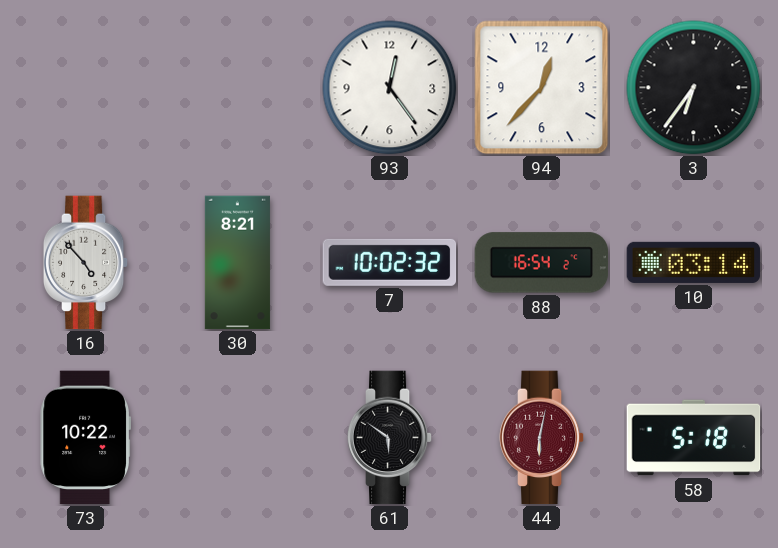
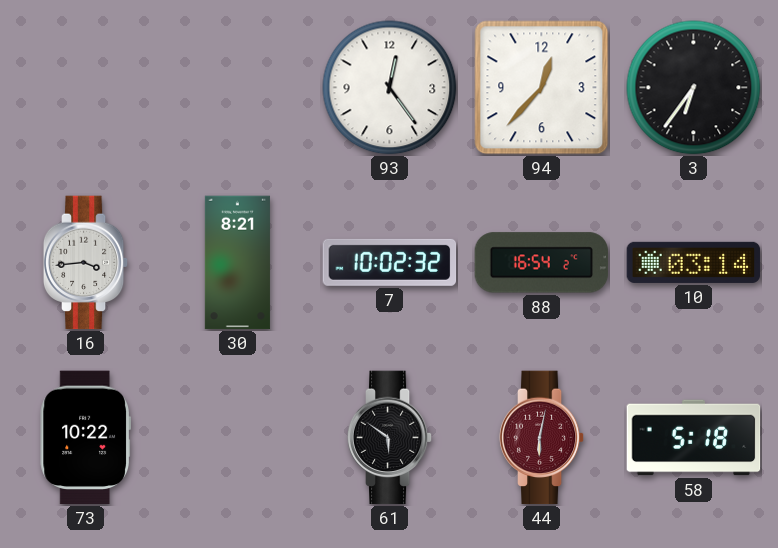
16: 4:53 -> 3:44
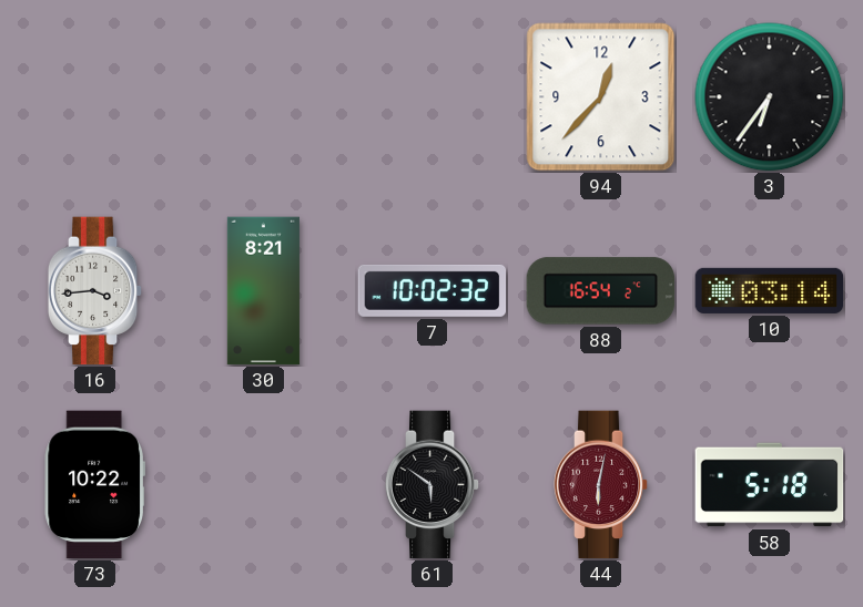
93: 12:24 -> none
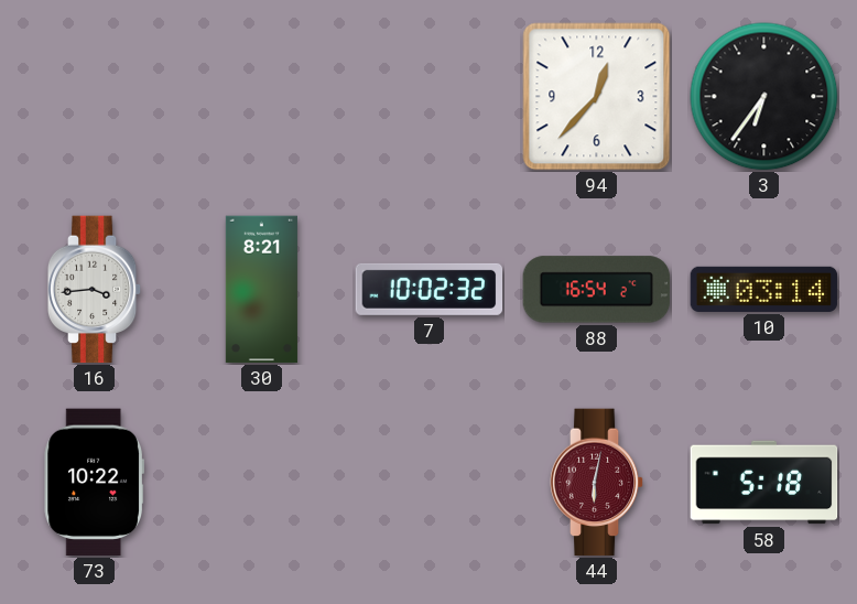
61: 5:51 -> none
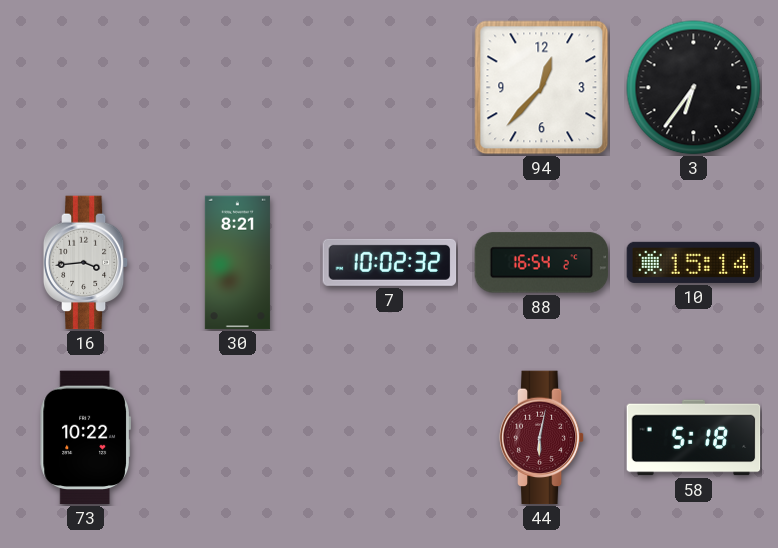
10: 03:14 -> 15:14
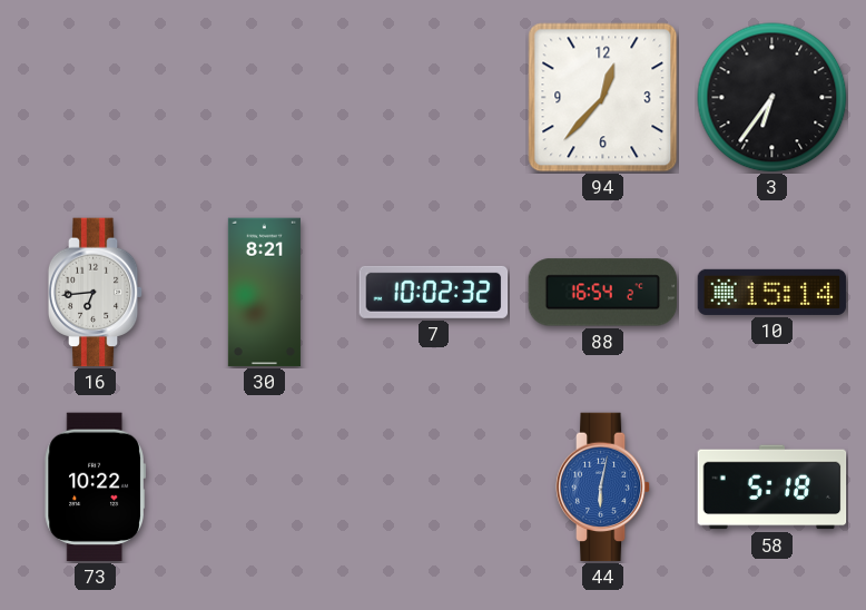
16: 3:44 -> 6:44
44 dial: burgundy -> blue
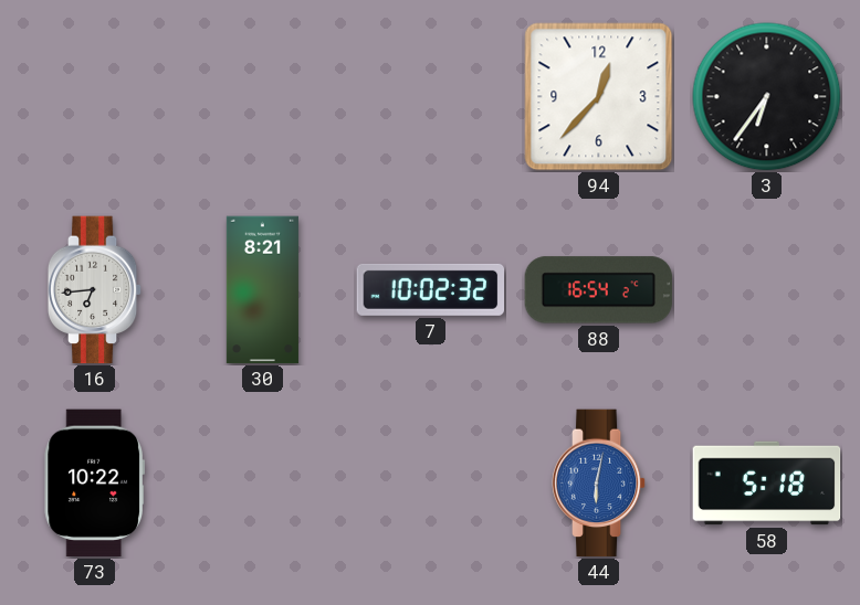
10: 15:14 -> none
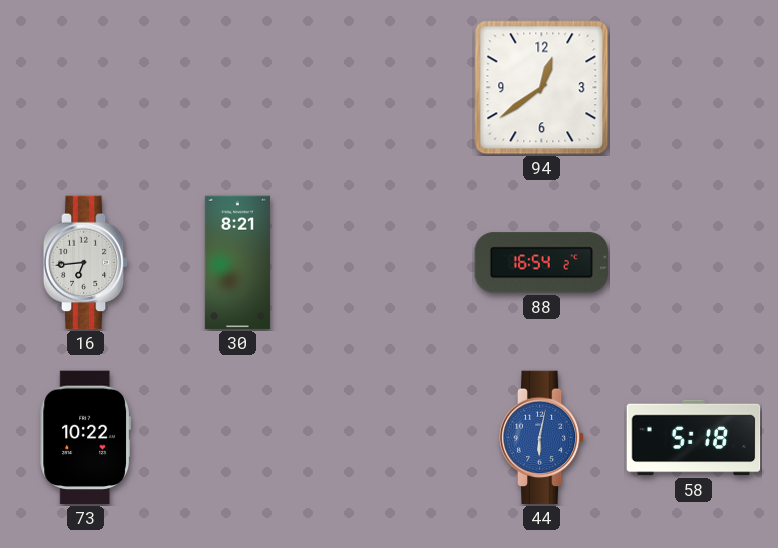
94: 12:37 -> 12:39
3: 6:36 -> none
7: 10:02 -> none
